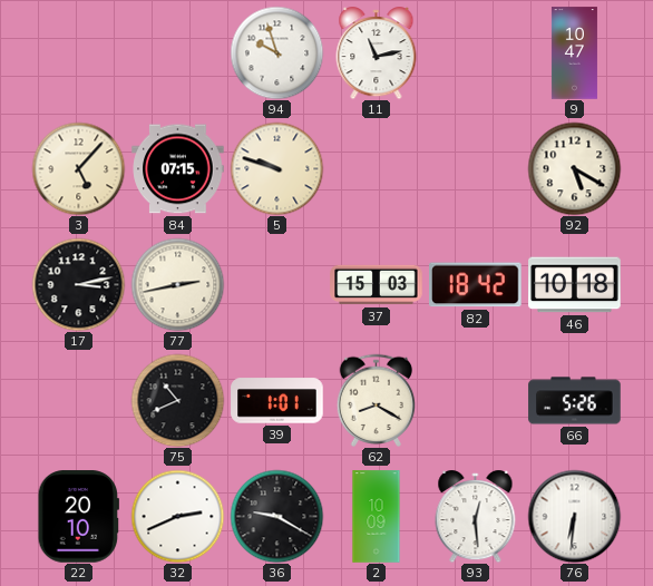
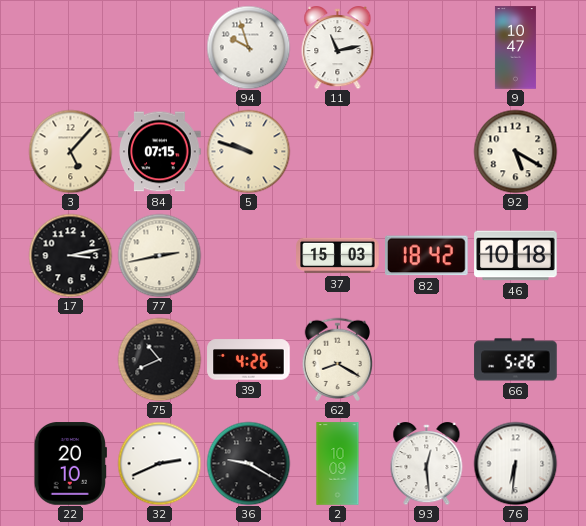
39: 1:01 -> 4:26
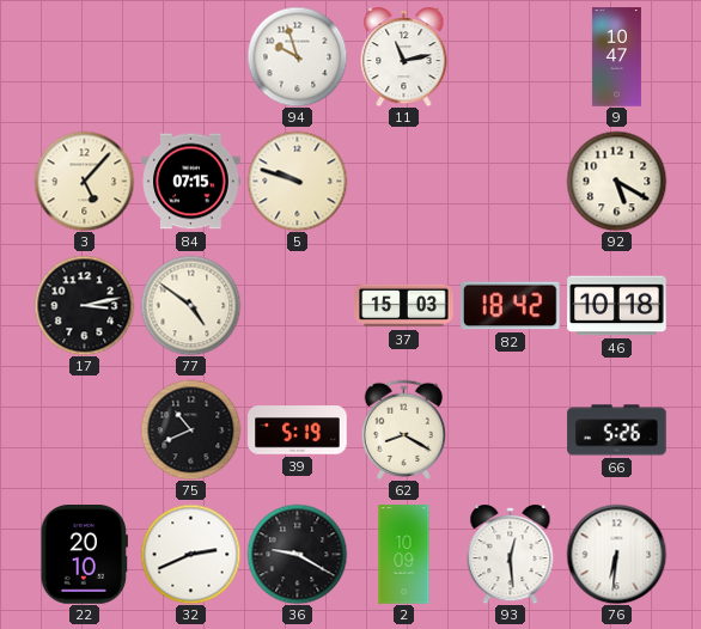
77: 2:43 -> 4:51
39: 4:26 -> 5:19
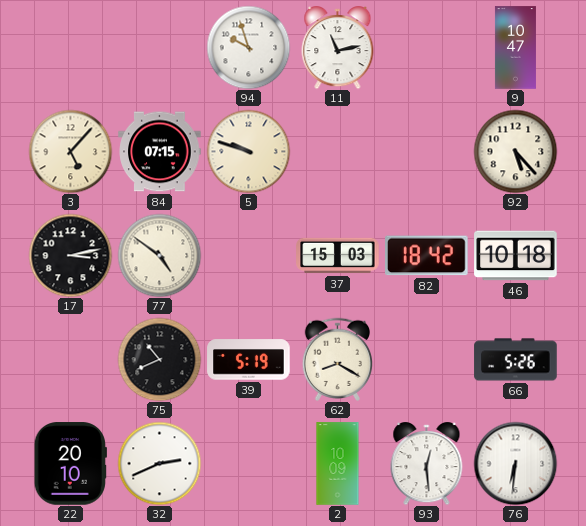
92: 5:20 -> 5:23
36: 9:20 -> none
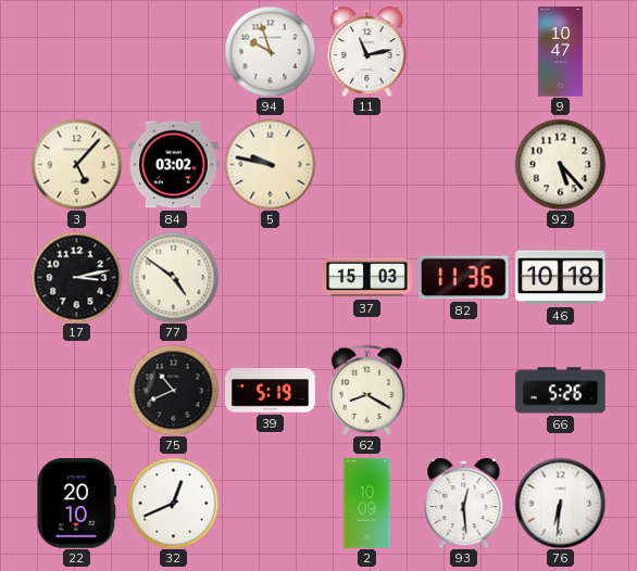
84: 07:15 -> 03:02
5: 9:48 -> 9:47
82: 18:42 -> 11:36
32: 2:41 -> 12:41
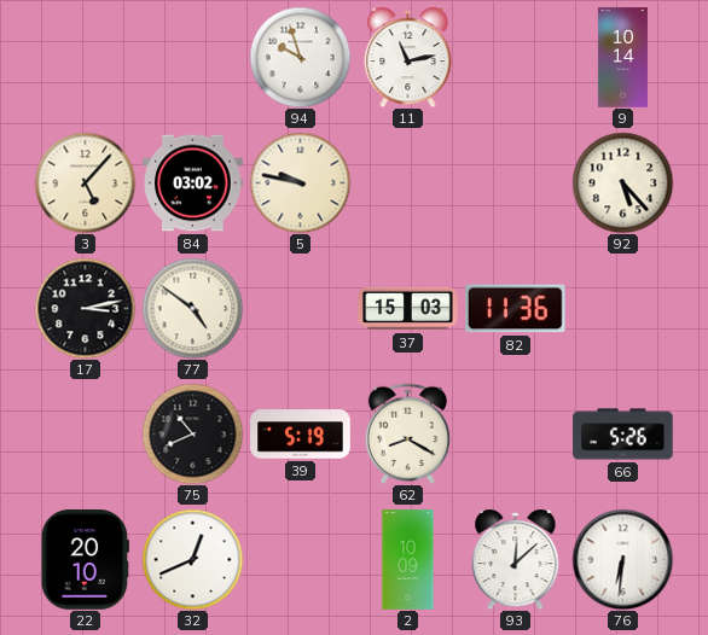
9: 10:47 -> 10:14
46: 10:18 -> none
93: 12:29 -> 12:08
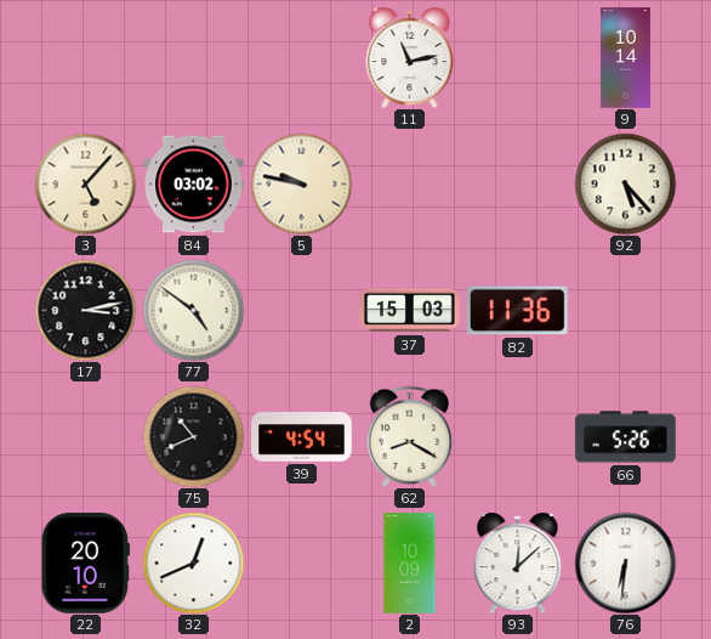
94: 9:57 -> none
39: 5:19 -> 4:54
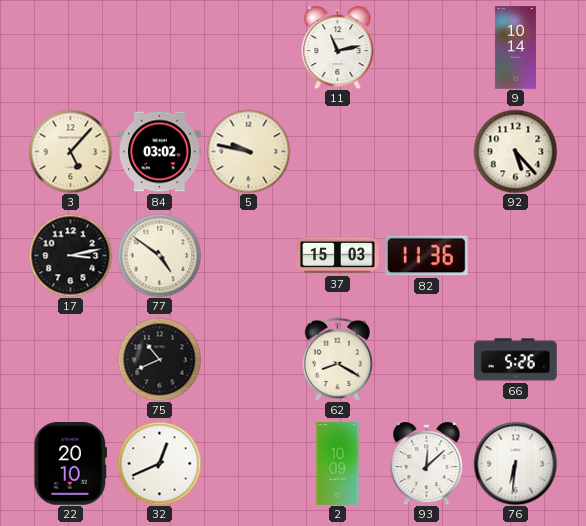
39: 4:54 -> none
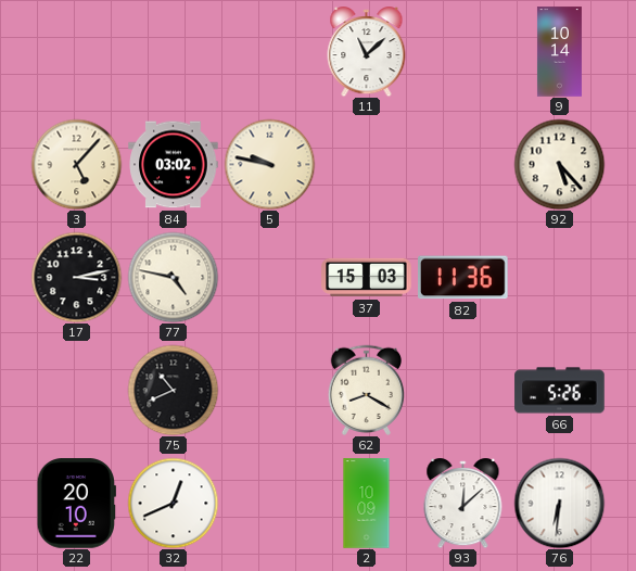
11: 11:13 -> 11:08
77: 4:51 -> 4:47
